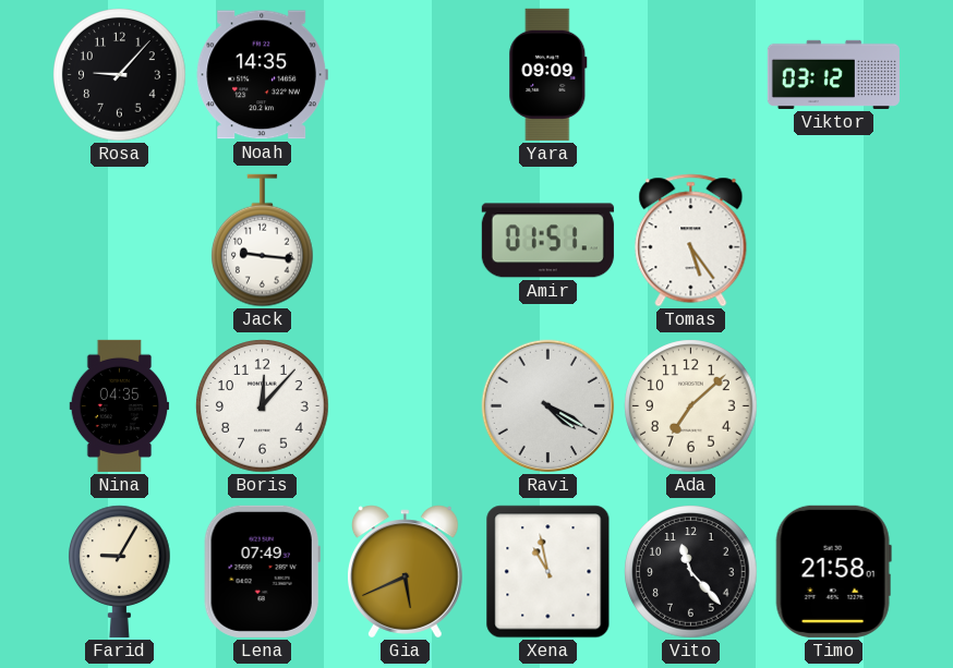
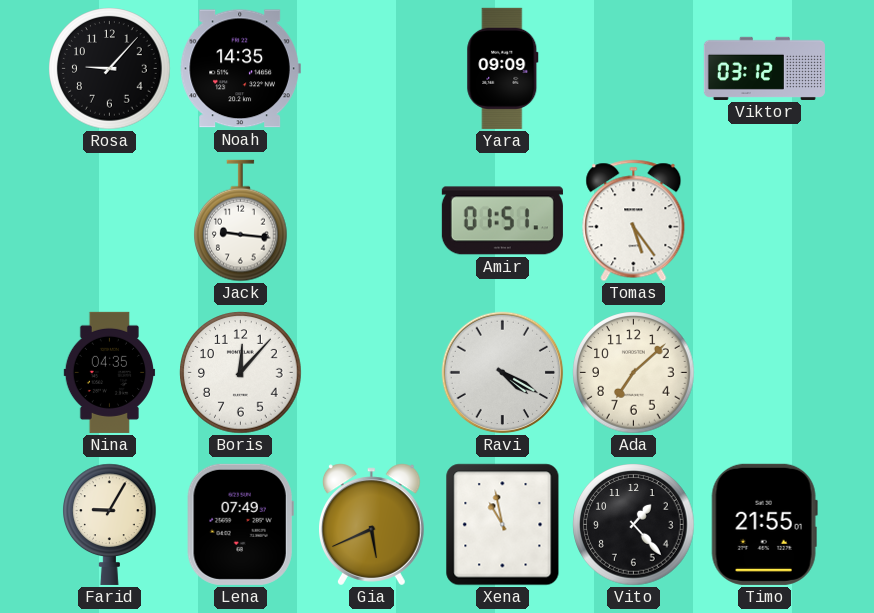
Vito: 11:23 -> 1:23
Timo: 21:58 -> 21:55
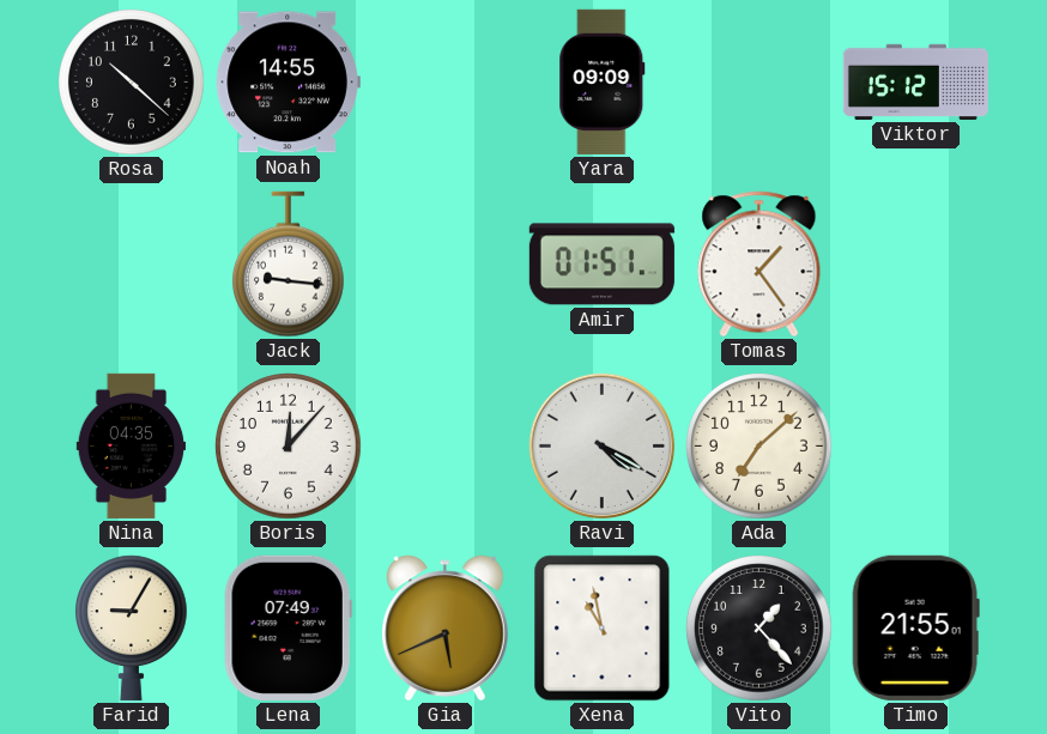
Rosa: 9:07 -> 10:22
Noah: 14:35 -> 14:55
Viktor: 03:12 -> 15:12
Tomas: 5:24 -> 1:24
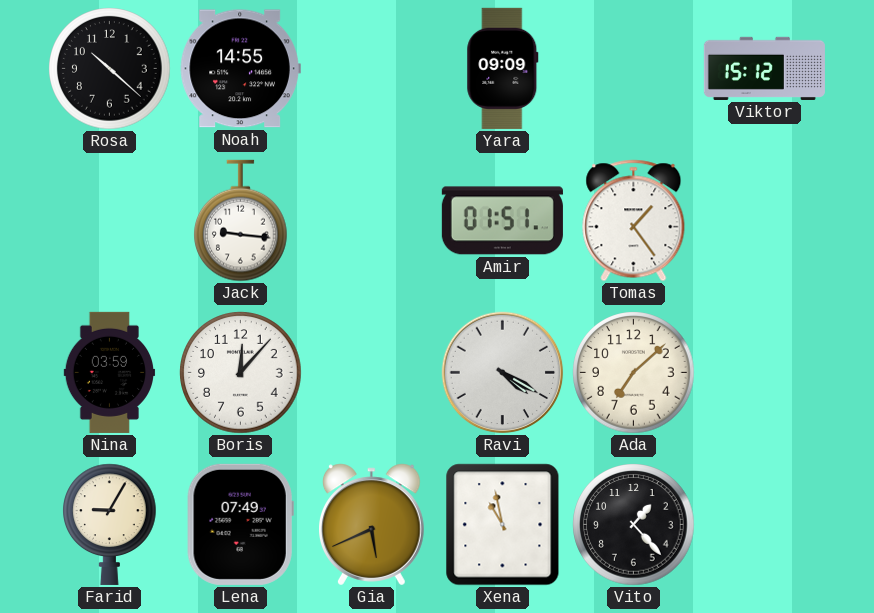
Nina: 04:35 -> 03:59
Timo: 21:55 -> none
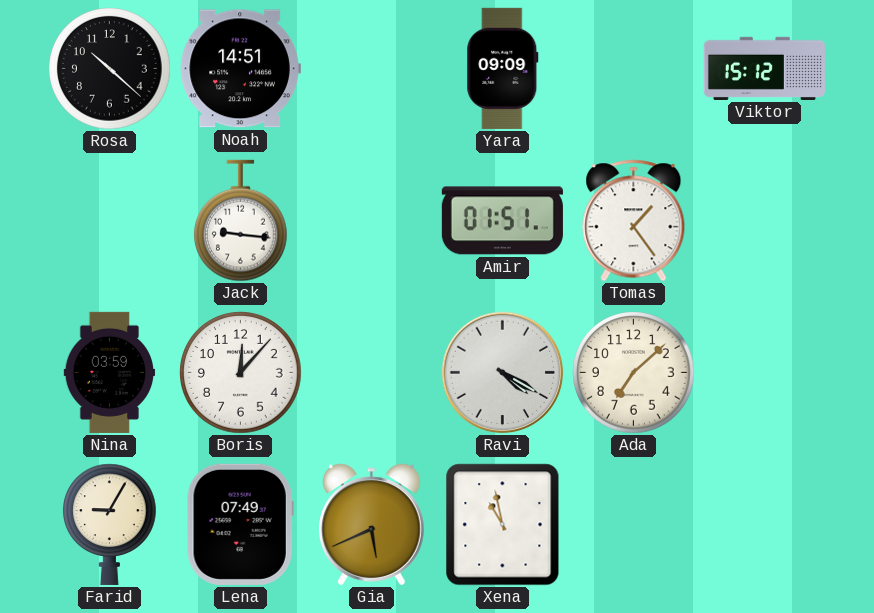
Noah: 14:55 -> 14:51
Vito: 1:23 -> none
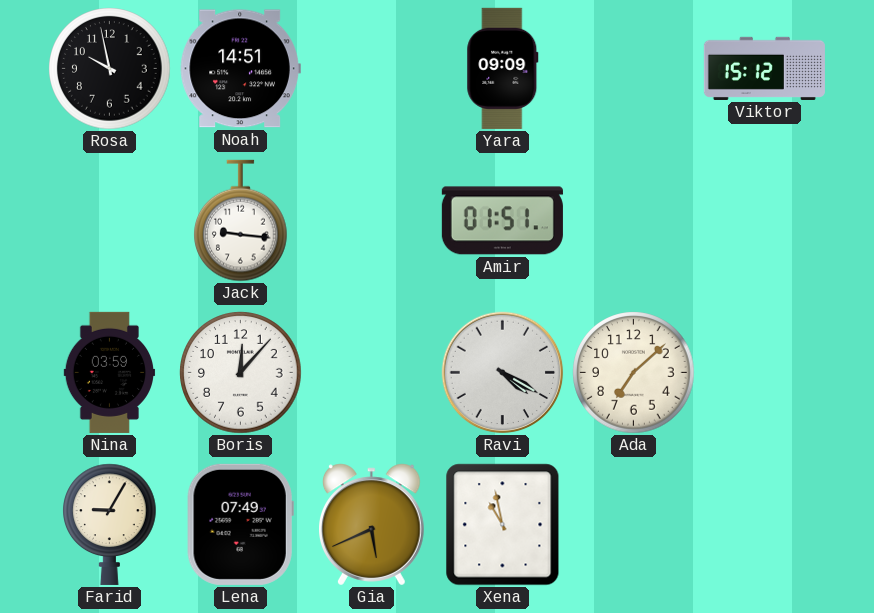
Rosa: 10:22 -> 9:58
Tomas: 1:24 -> none
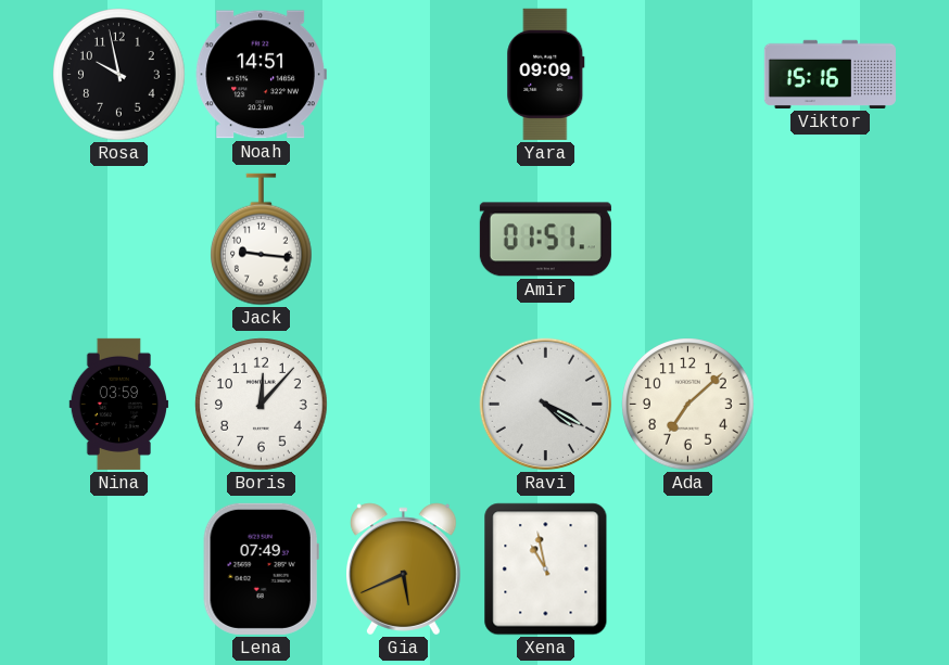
Viktor: 15:12 -> 15:16
Farid: 9:05 -> none
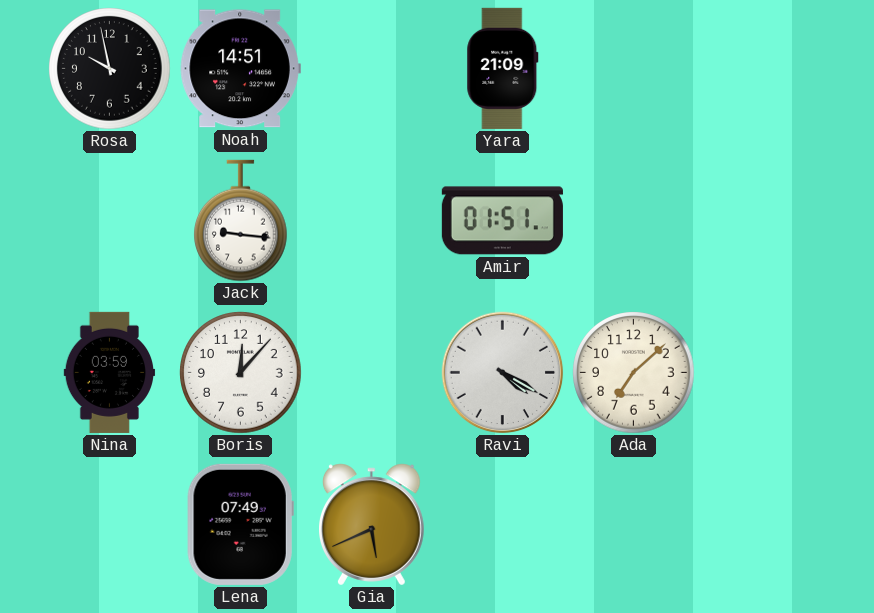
Yara: 09:09 -> 21:09
Viktor: 15:16 -> none
Xena: 10:58 -> none
